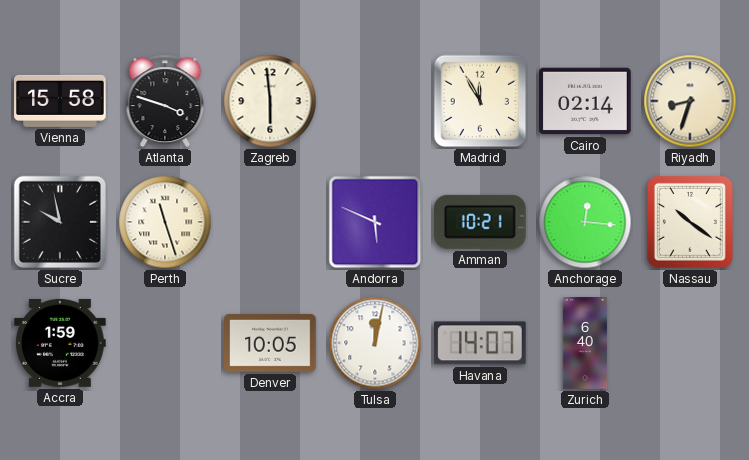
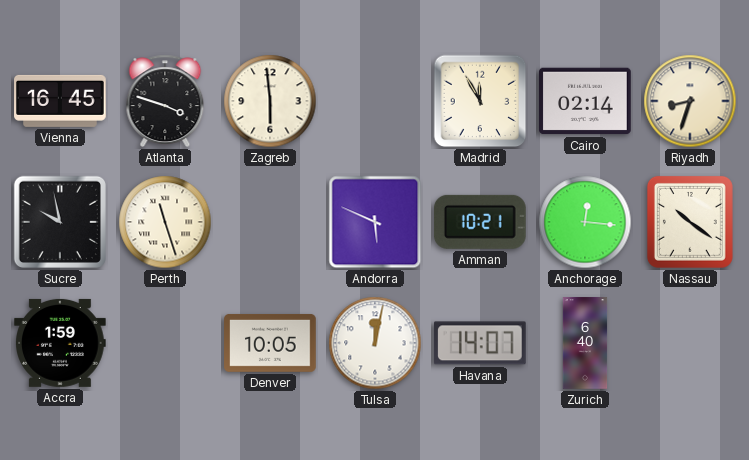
Vienna: 15:58 -> 16:45
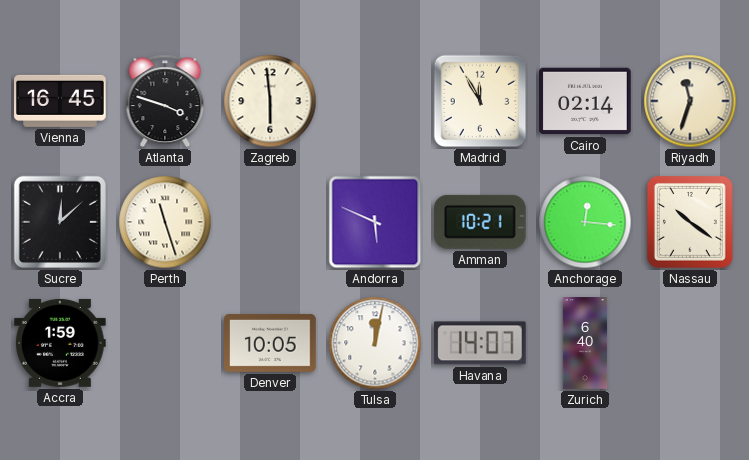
Riyadh: 8:33 -> 11:33
Sucre: 9:58 -> 12:08
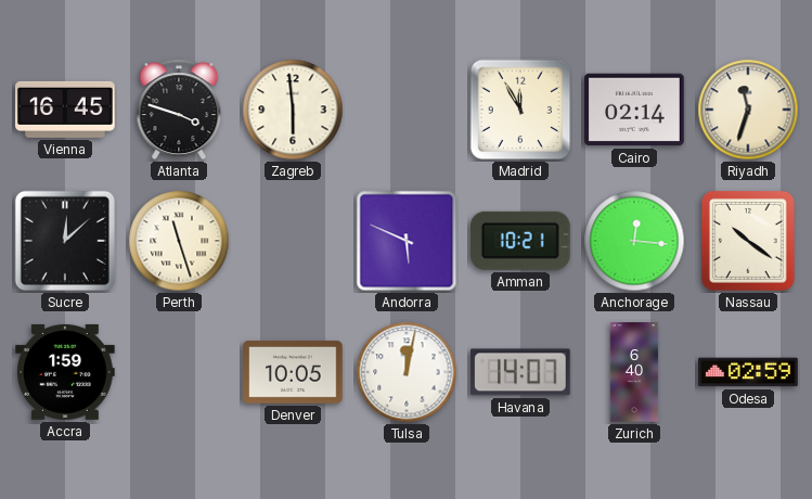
Odesa: none -> 02:59
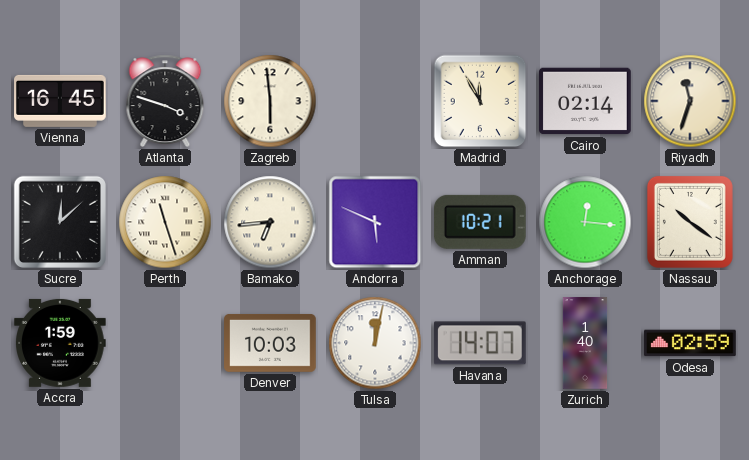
Bamako: none -> 6:44
Denver: 10:05 -> 10:03
Zurich: 6:40 -> 1:40
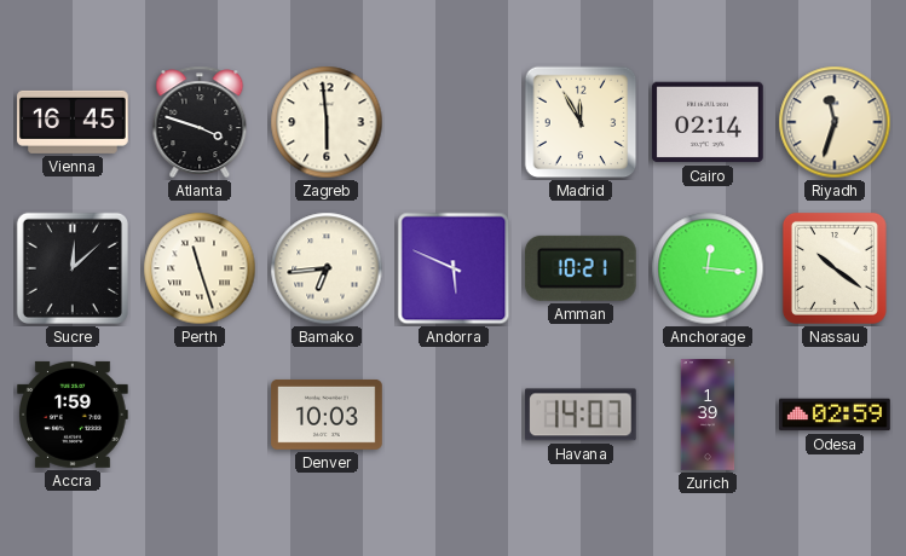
Tulsa: 12:02 -> none
Zurich: 1:40 -> 1:39
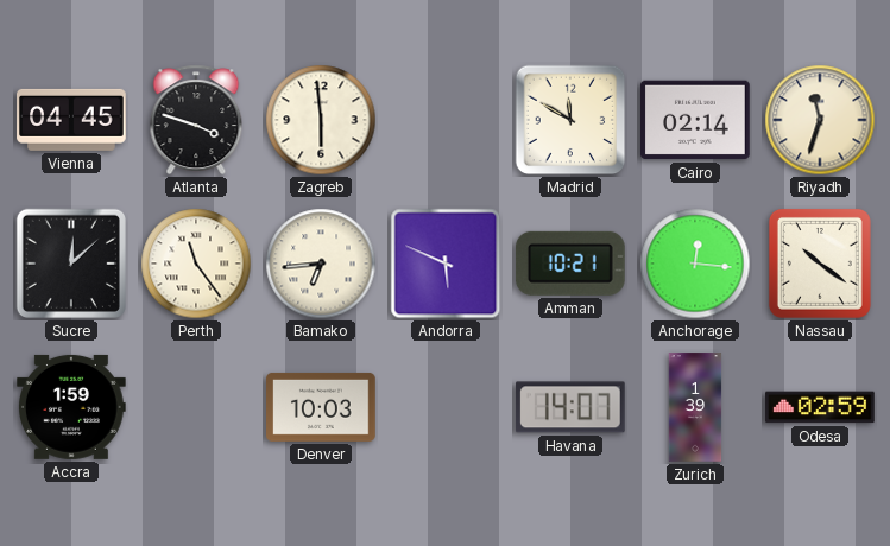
Vienna: 16:45 -> 04:45
Madrid: 11:55 -> 11:50
Perth: 11:27 -> 11:24
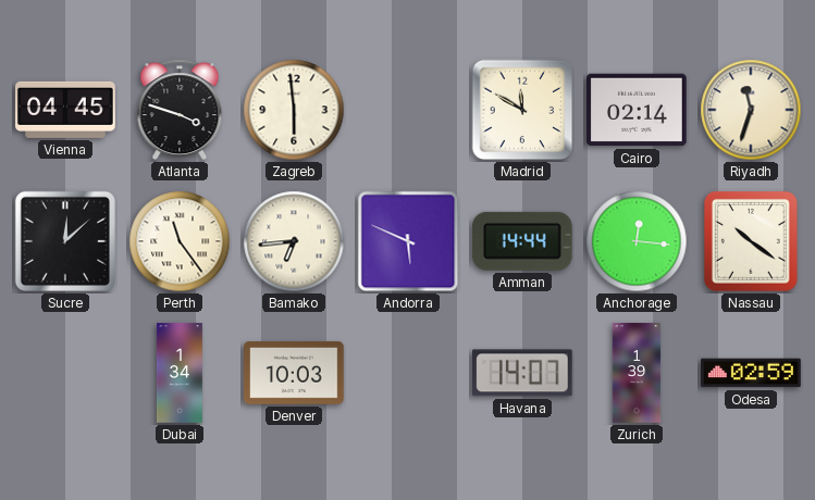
Amman: 10:21 -> 14:44
Accra: 1:59 -> none
Dubai: none -> 1:34
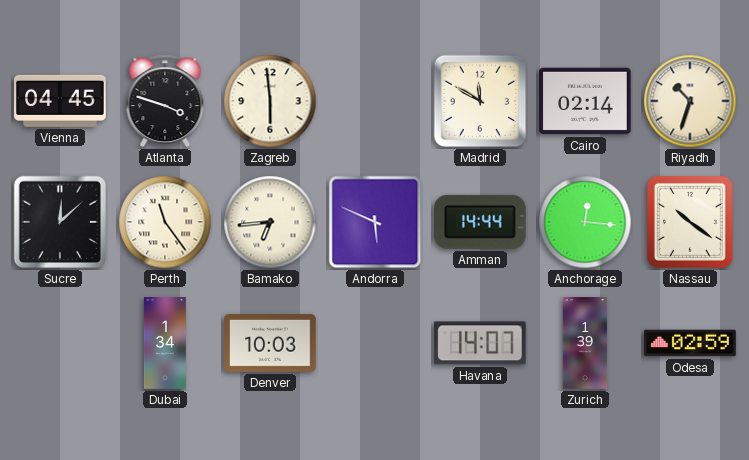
Riyadh: 11:33 -> 10:33
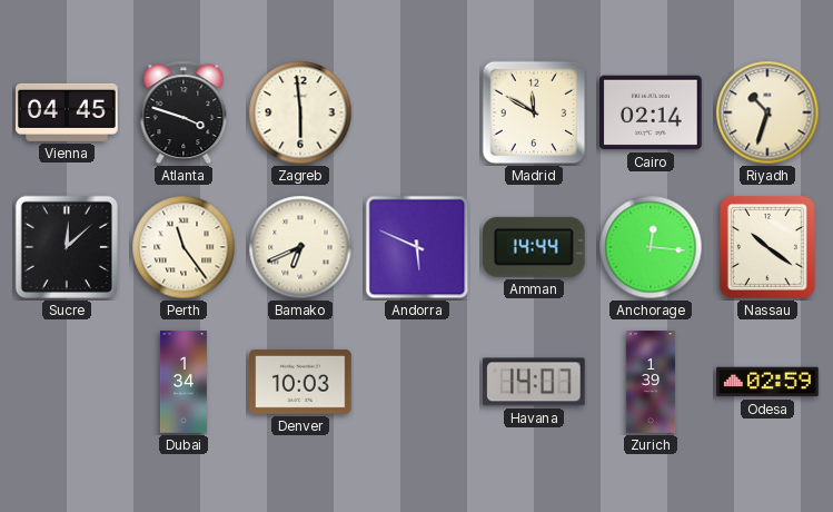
Bamako: 6:44 -> 6:41
